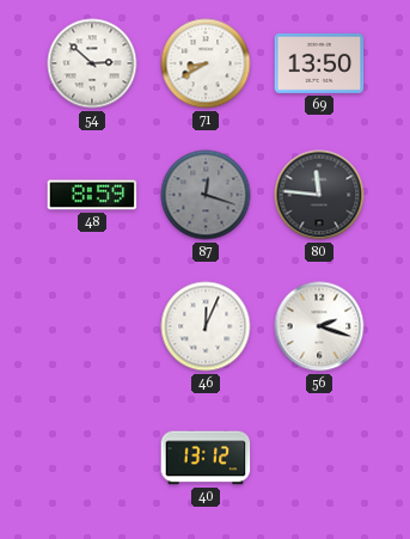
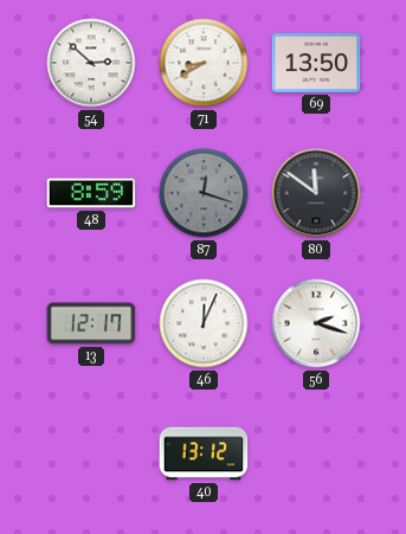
80: 11:46 -> 11:51
13: none -> 12:17
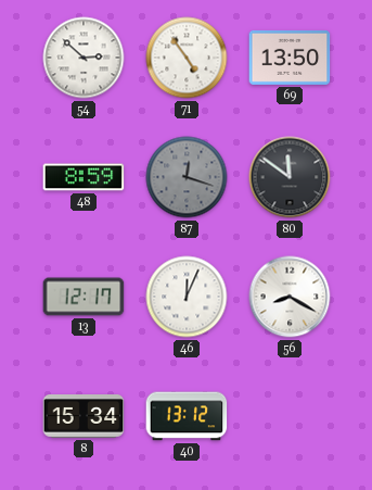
71: 8:40 -> 4:54
56: 2:18 -> 8:20
8: none -> 15:34
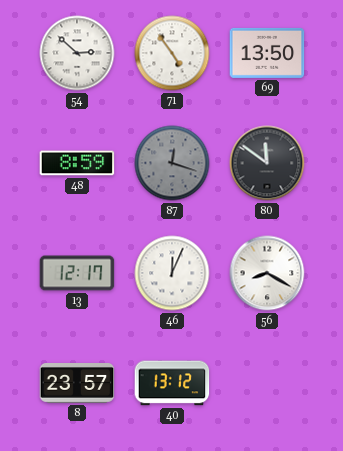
8: 15:34 -> 23:57
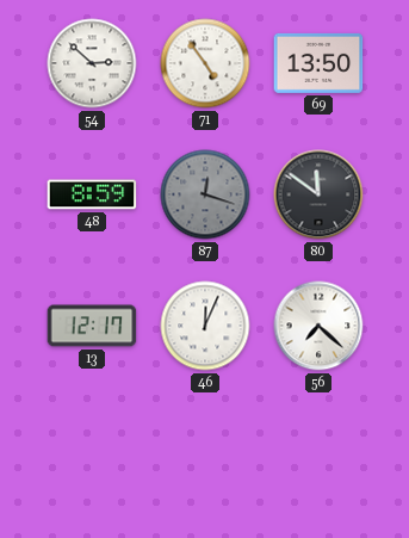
56: 8:20 -> 7:22
8: 23:57 -> none
40: 13:12 -> none
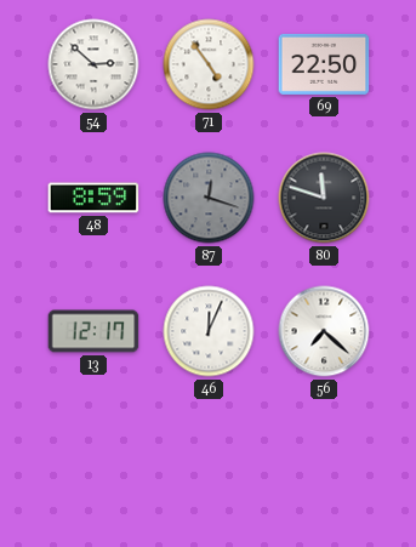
69: 13:50 -> 22:50
80: 11:51 -> 11:48
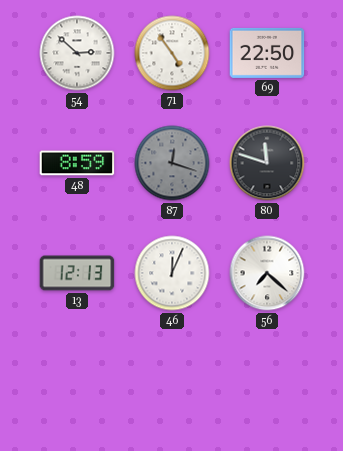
13: 12:17 -> 12:13
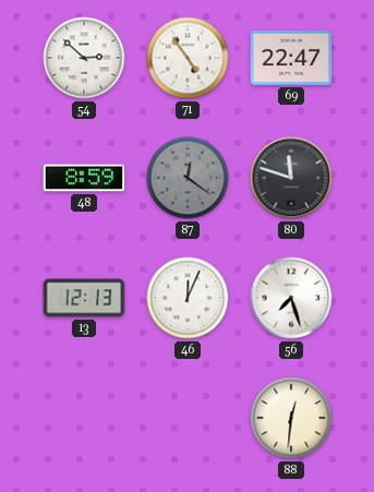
69: 22:50 -> 22:47
87: 12:18 -> 12:21
56: 7:22 -> 7:27
88: none -> 12:31
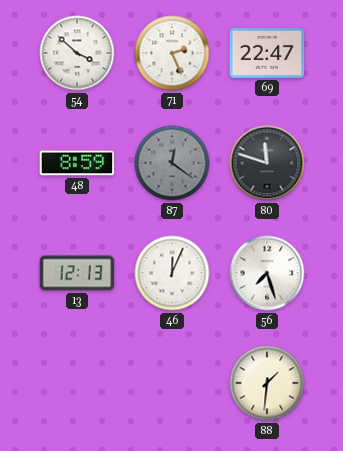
54: 2:52 -> 3:52
71: 4:54 -> 2:26
88: 12:31 -> 1:31
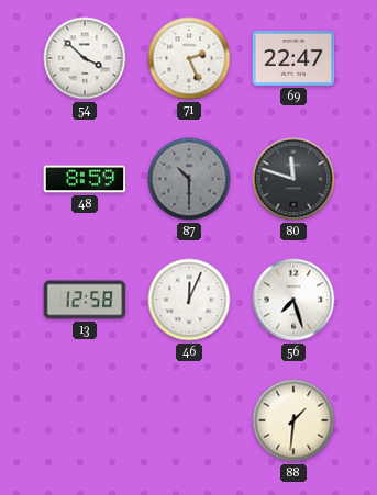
87: 12:21 -> 10:30
13: 12:13 -> 12:58
